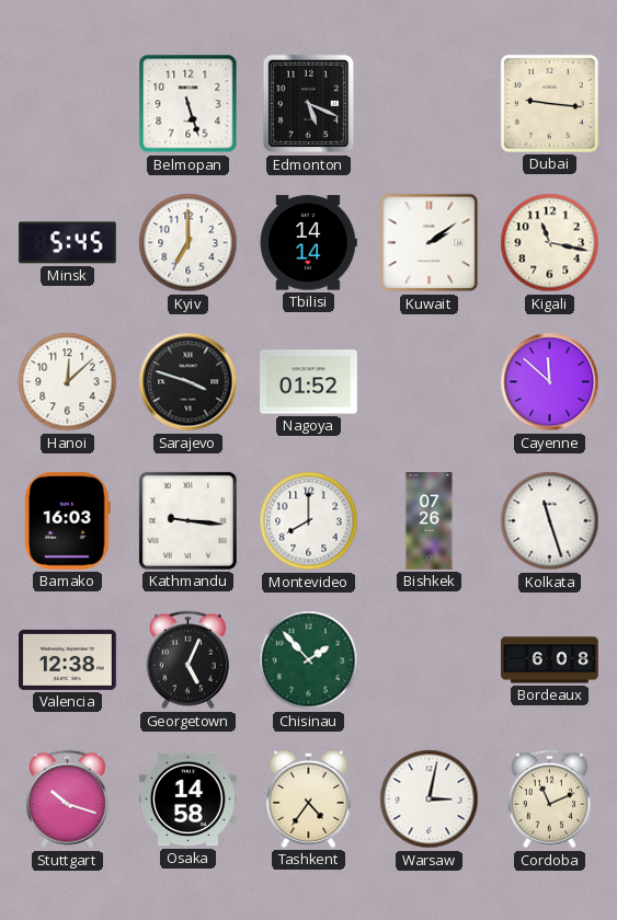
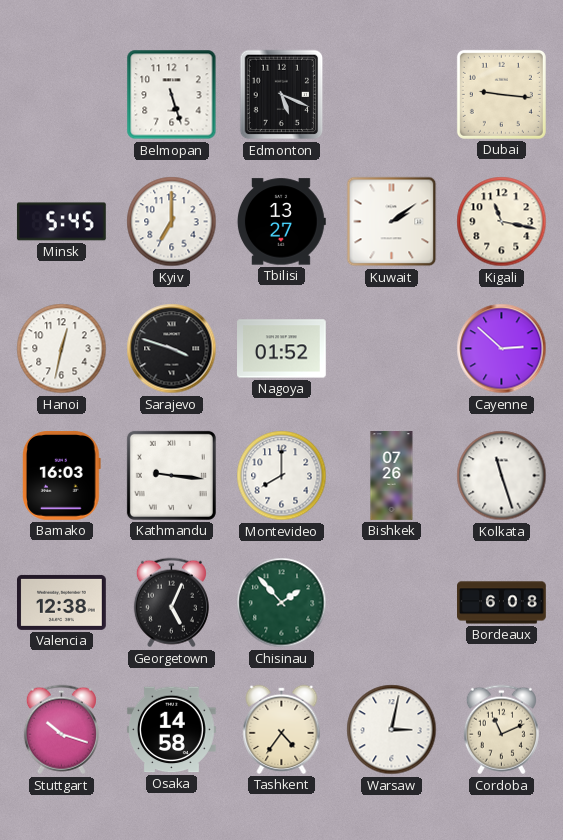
Tbilisi: 14:14 -> 13:27
Hanoi: 12:08 -> 12:32
Cayenne: 11:52 -> 2:52
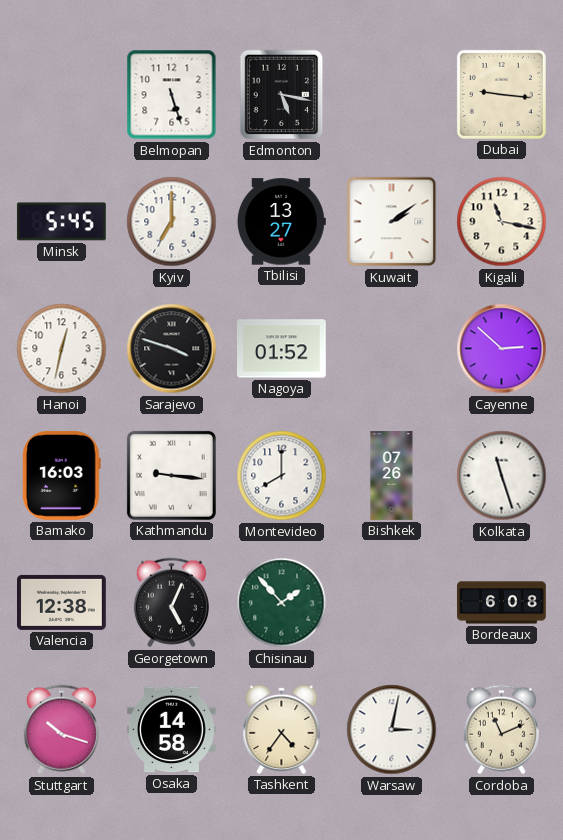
Edmonton: 5:19 -> 5:17
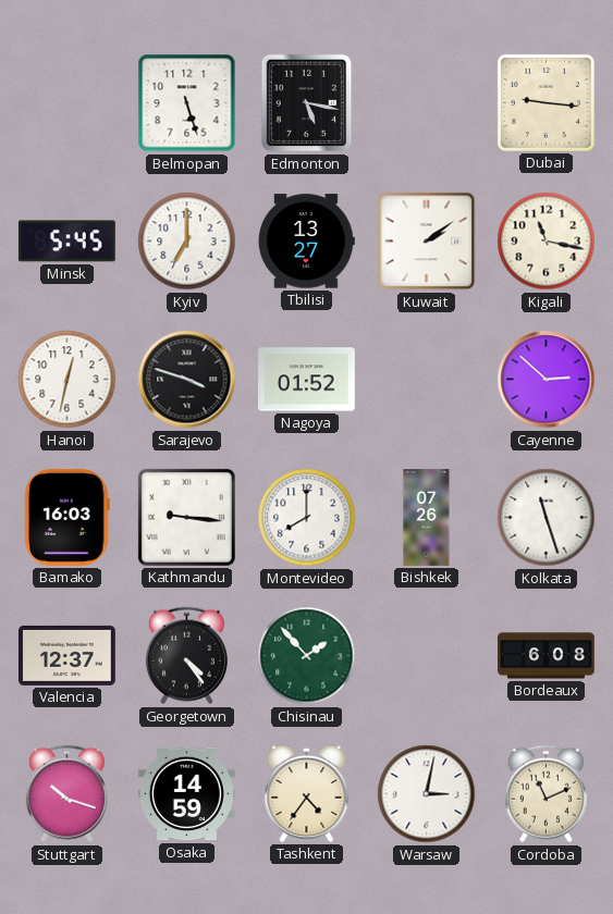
Valencia: 12:38 -> 12:37
Georgetown: 5:04 -> 4:24
Osaka: 14:58 -> 14:59
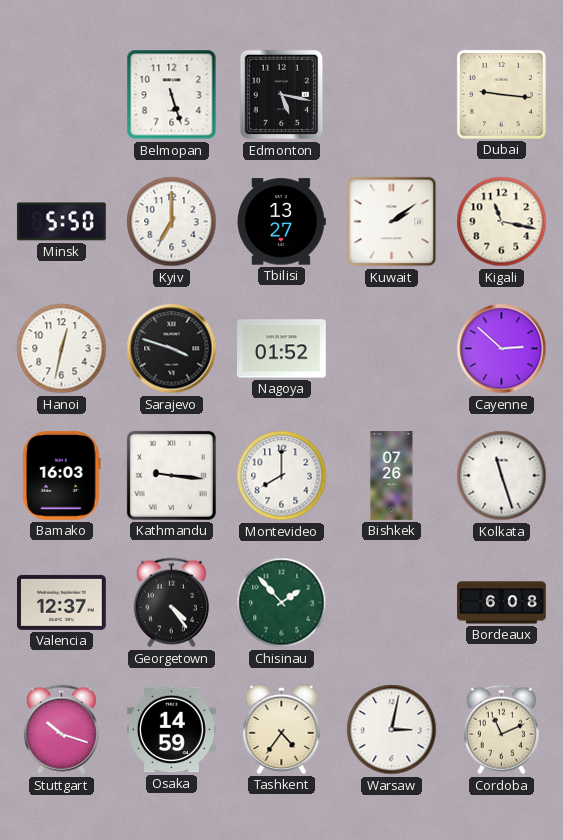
Minsk: 5:45 -> 5:50
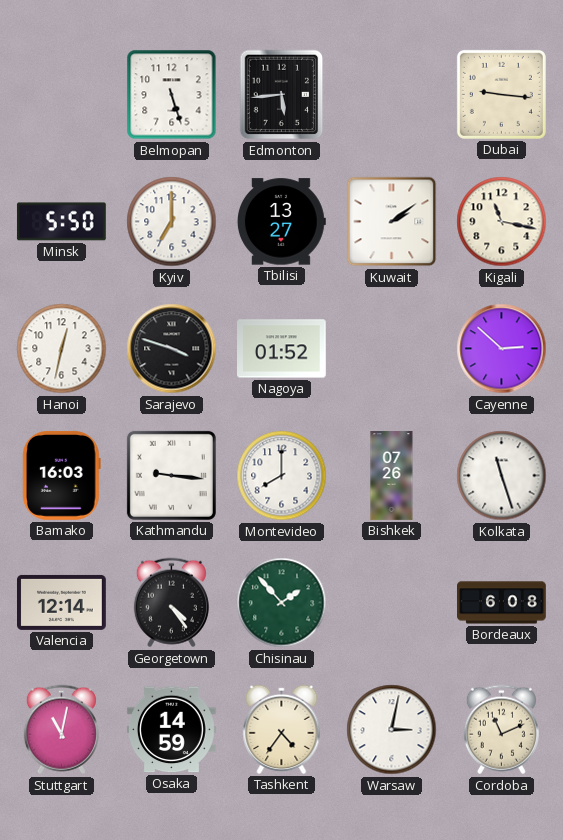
Edmonton: 5:17 -> 5:44
Valencia: 12:37 -> 12:14
Stuttgart: 10:18 -> 11:02
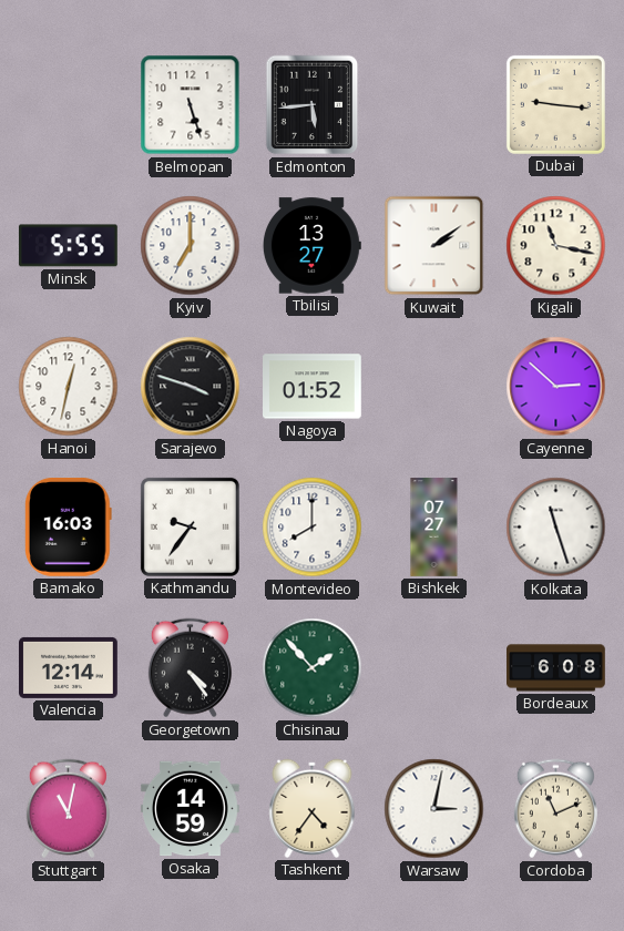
Minsk: 5:50 -> 5:55
Kathmandu: 9:16 -> 9:36
Bishkek: 07:26 -> 07:27
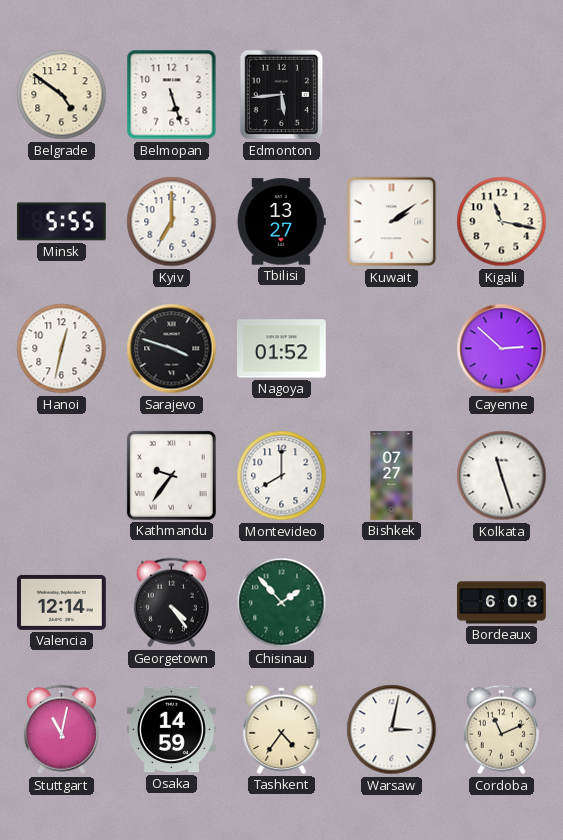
Belgrade: none -> 4:51
Dubai: 9:16 -> none
Bamako: 16:03 -> none
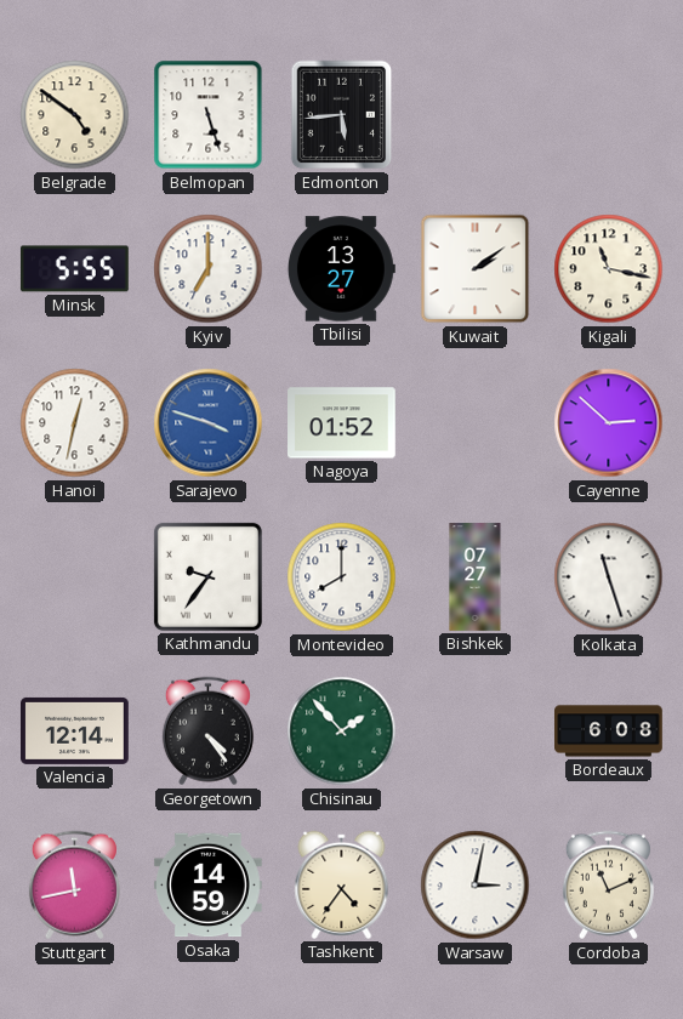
Sarajevo dial: black -> blue
Stuttgart: 11:02 -> 11:43
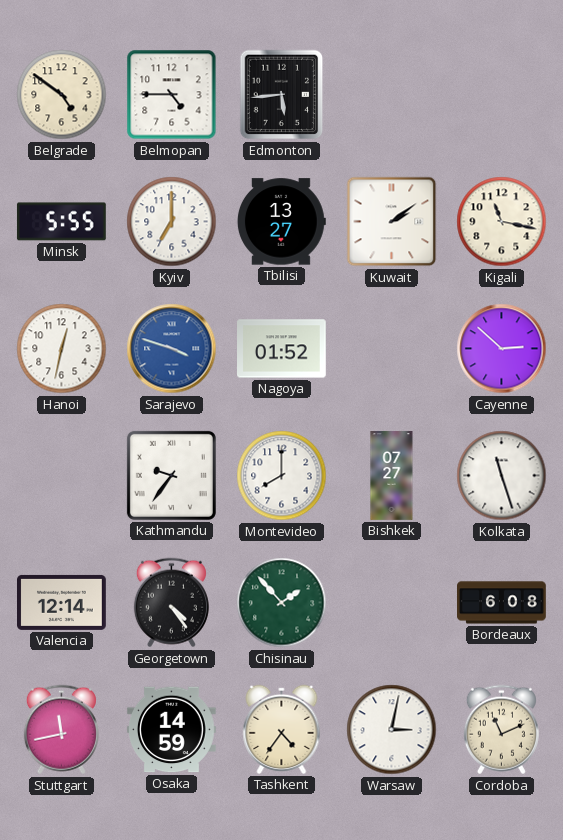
Belmopan: 5:27 -> 4:45
